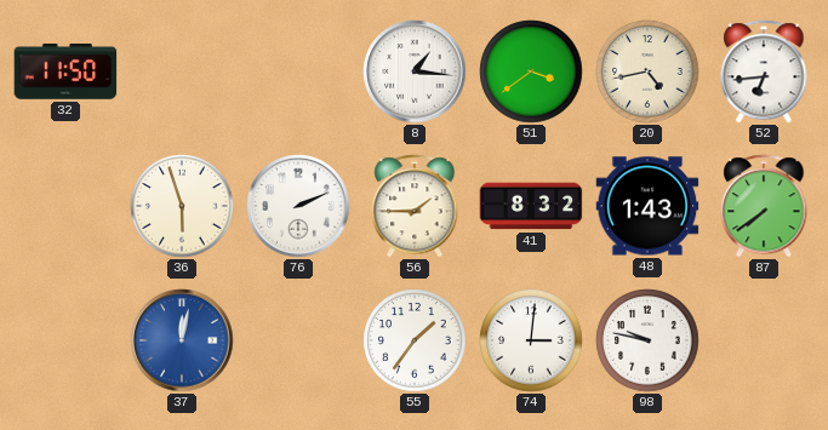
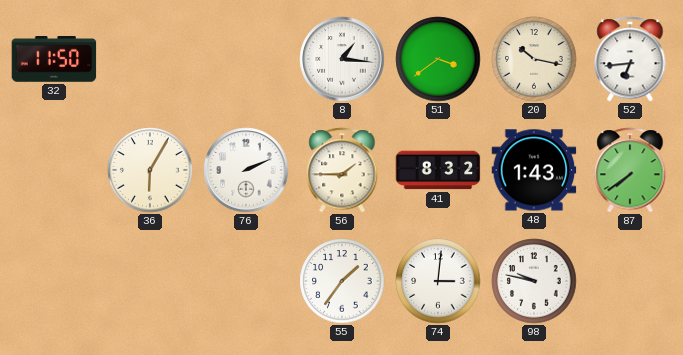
20: 4:43 -> 10:17
36: 5:57 -> 6:05
37: 12:02 -> none
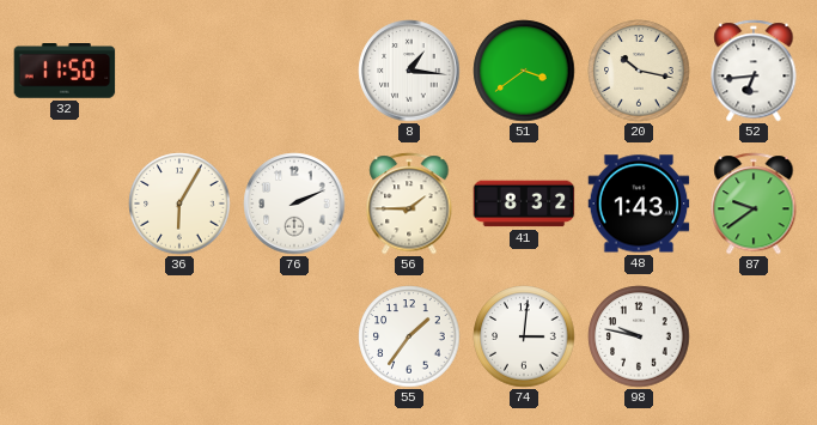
87: 7:39 -> 9:39
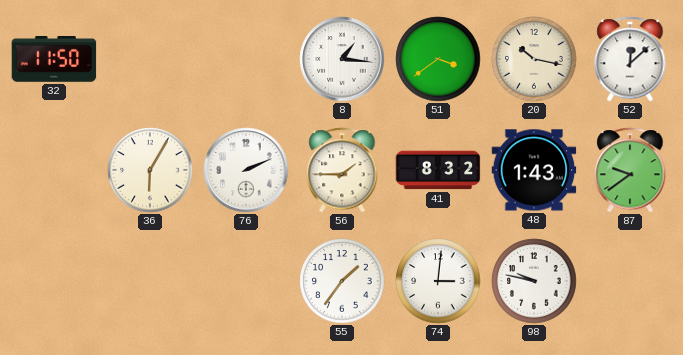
52: 6:44 -> 12:08
